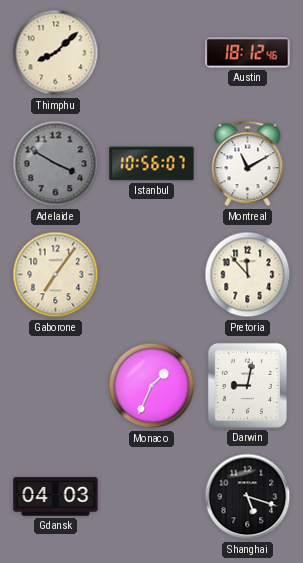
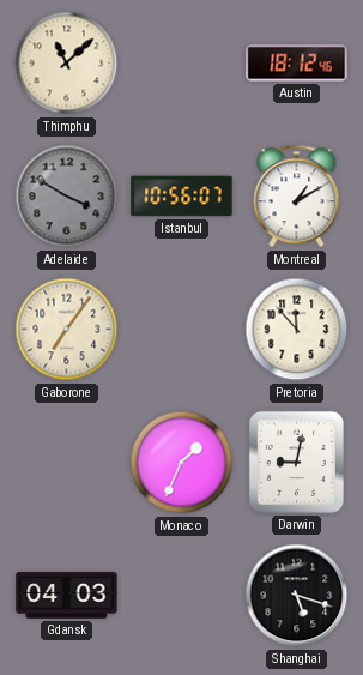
Thimphu: 8:08 -> 11:08
Montreal: 11:10 -> 1:10
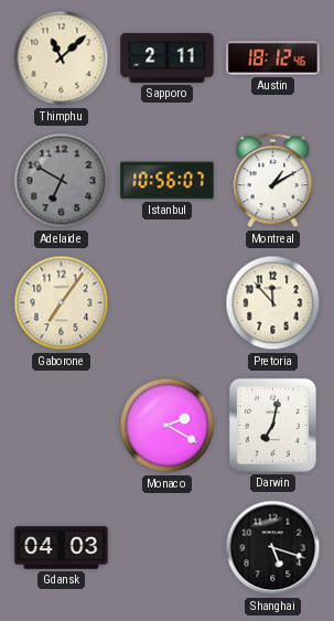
Sapporo: none -> 2:11
Adelaide: 3:50 -> 6:50
Monaco: 1:34 -> 2:20
Darwin: 9:02 -> 7:02
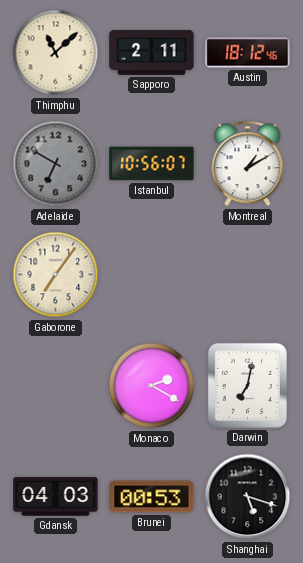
Pretoria: 11:53 -> none
Brunei: none -> 00:53
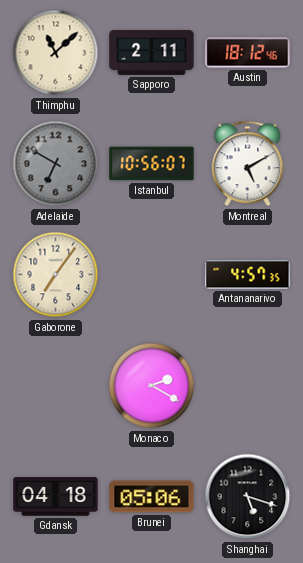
Montreal: 1:10 -> 5:10
Antananarivo: none -> 4:57
Darwin: 7:02 -> none
Gdansk: 04:03 -> 04:18
Brunei: 00:53 -> 05:06
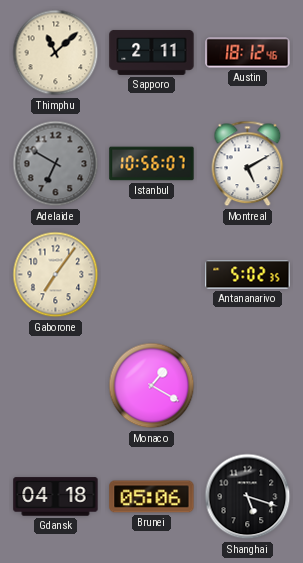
Antananarivo: 4:57 -> 5:02
Monaco: 2:20 -> 1:20
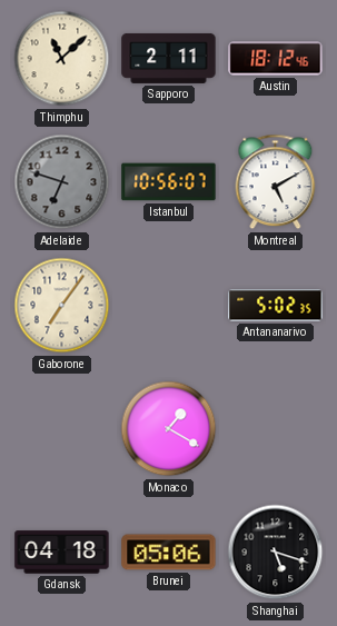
Adelaide: 6:50 -> 6:48
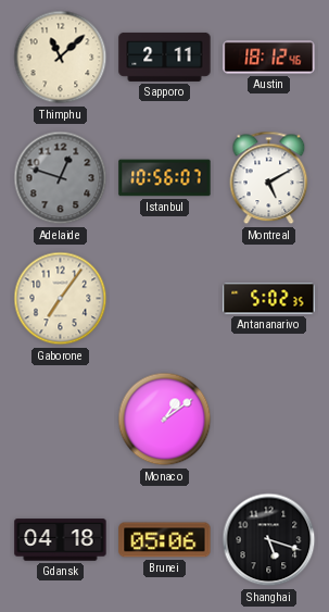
Adelaide: 6:48 -> 12:48
Monaco: 1:20 -> 1:09
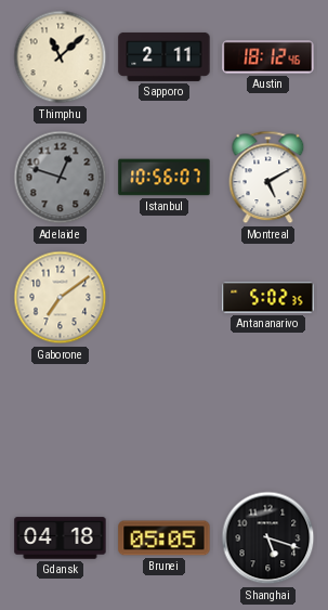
Gaborone: 7:06 -> 7:09
Monaco: 1:09 -> none
Brunei: 05:06 -> 05:05
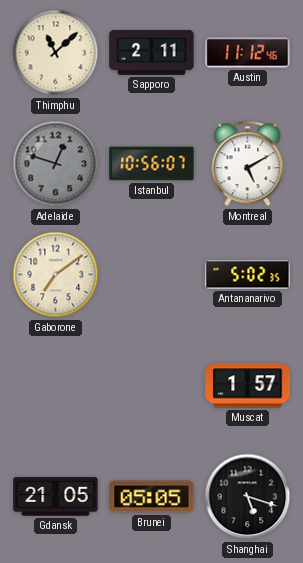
Austin: 18:12 -> 11:12
Muscat: none -> 1:57
Gdansk: 04:18 -> 21:05
